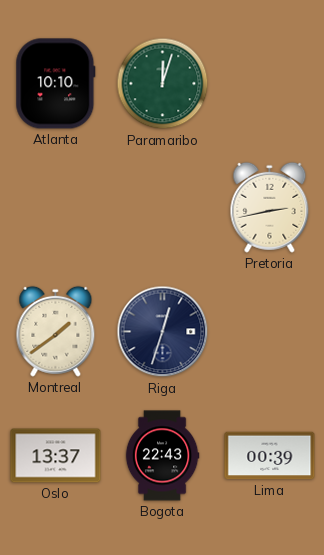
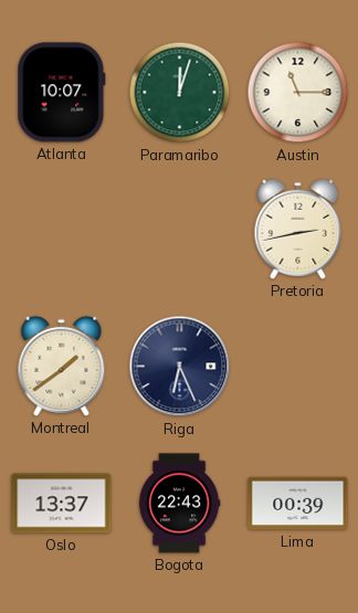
Atlanta: 10:10 -> 10:07
Austin: none -> 11:15
Riga: 12:33 -> 6:26
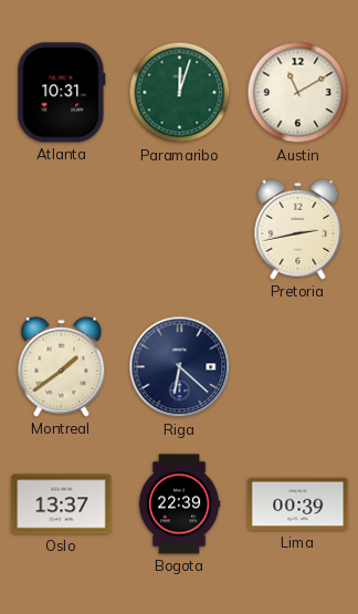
Atlanta: 10:07 -> 10:31
Austin: 11:15 -> 11:10
Riga: 6:26 -> 6:22
Bogota: 22:43 -> 22:39
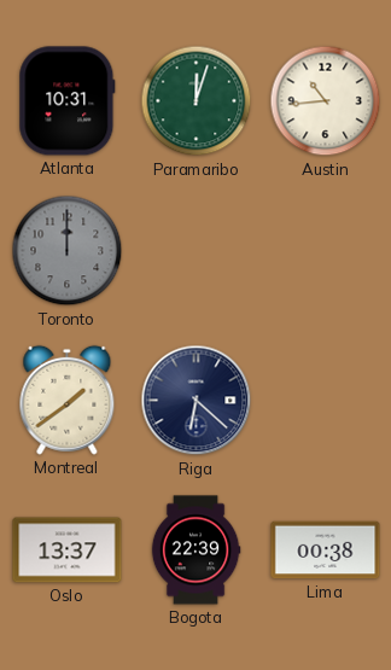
Austin: 11:10 -> 10:44
Toronto: none -> 12:00
Pretoria: 2:43 -> none
Lima: 00:39 -> 00:38
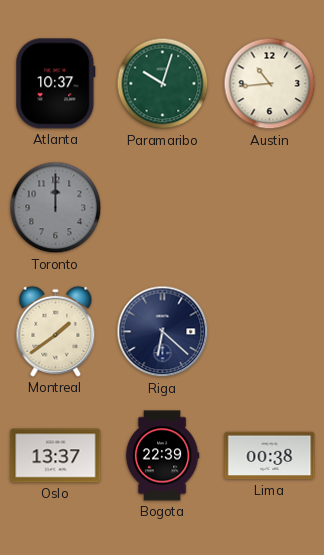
Atlanta: 10:31 -> 10:37
Paramaribo: 12:03 -> 10:03
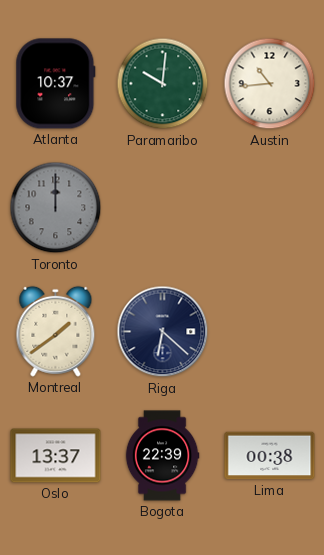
Paramaribo: 10:03 -> 10:01
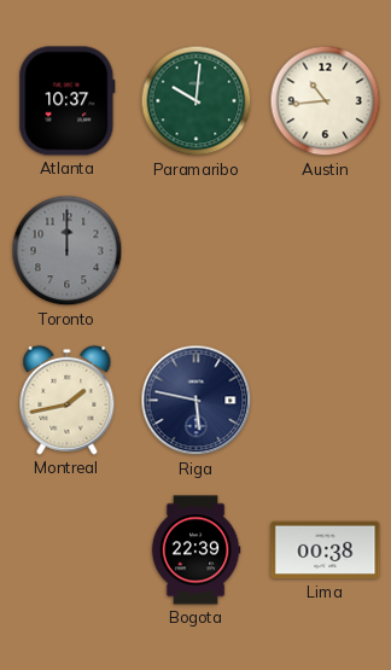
Montreal: 1:39 -> 1:43
Riga: 6:22 -> 5:47
Oslo: 13:37 -> none
